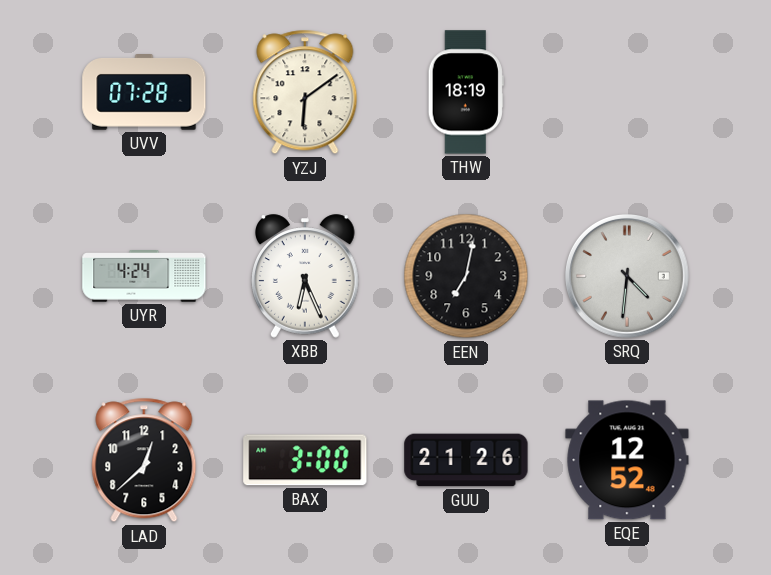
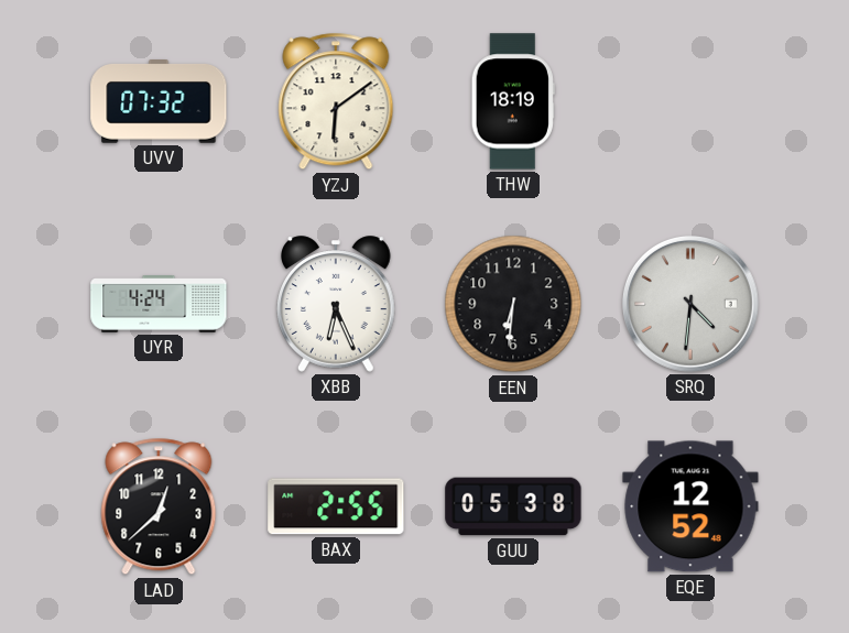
UVV: 07:28 -> 07:32
EEN: 7:02 -> 6:31
BAX: 3:00 -> 2:55
GUU: 21:26 -> 05:38
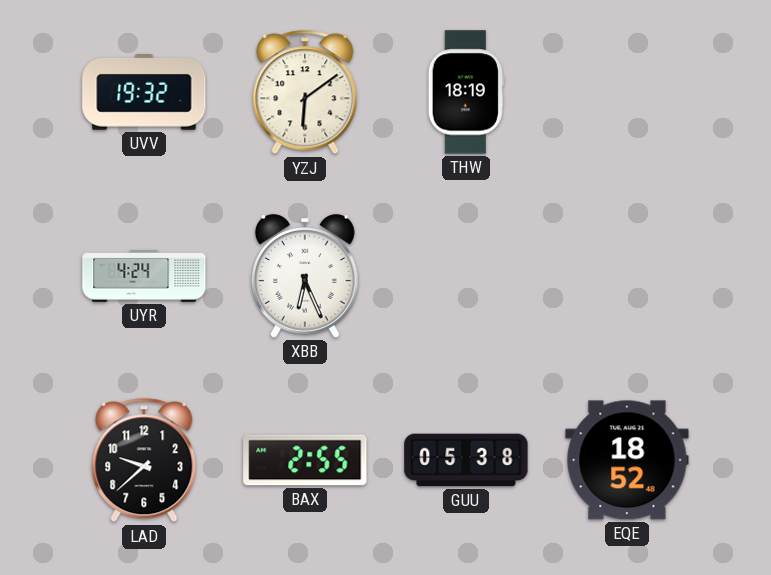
UVV: 07:32 -> 19:32
EEN: 6:31 -> none
SRQ: 4:31 -> none
LAD: 12:38 -> 9:38
EQE: 12:52 -> 18:52
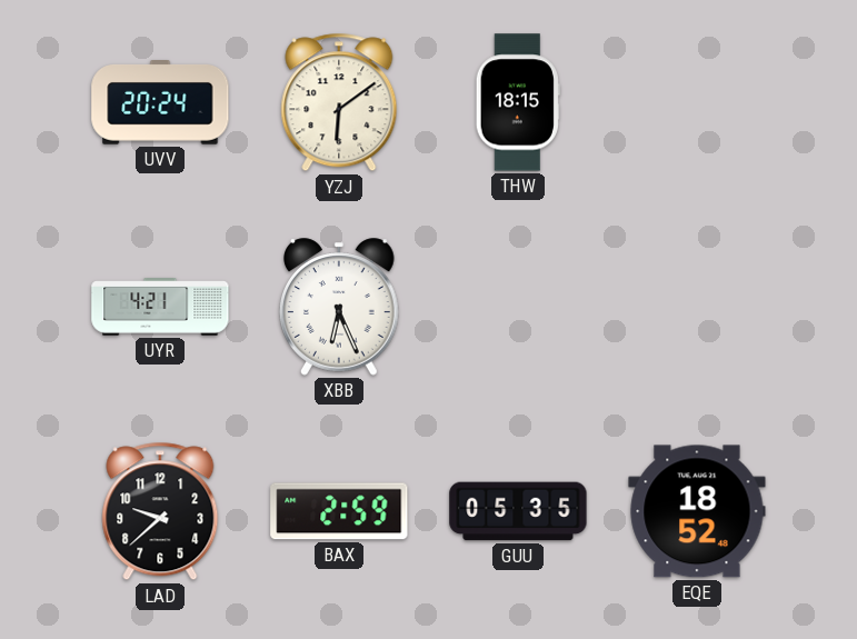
UVV: 19:32 -> 20:24
THW: 18:19 -> 18:15
UYR: 4:24 -> 4:21
BAX: 2:55 -> 2:59
GUU: 05:38 -> 05:35
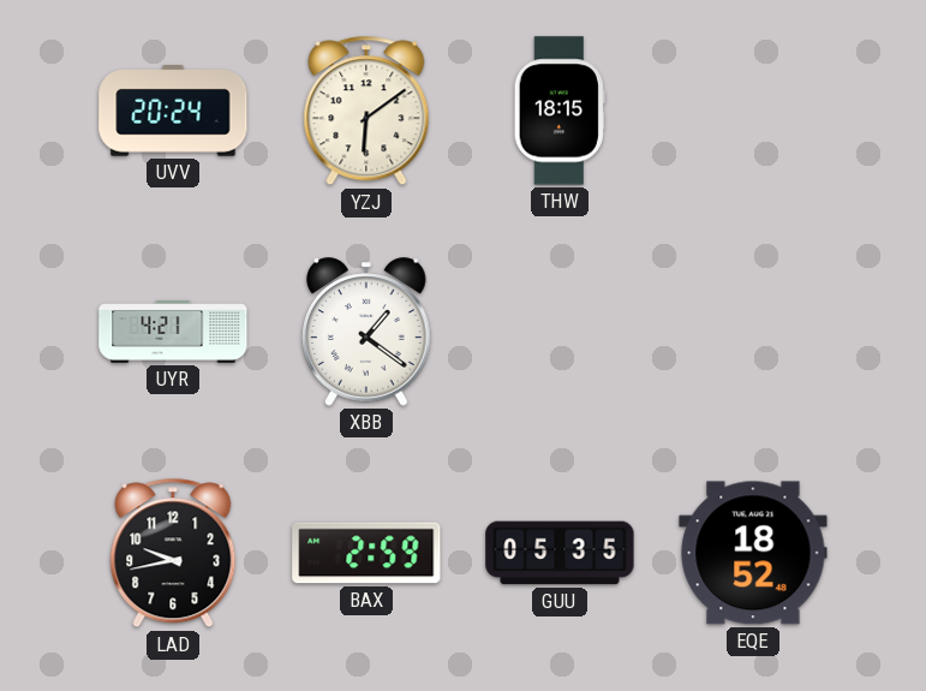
XBB: 6:26 -> 1:21
LAD: 9:38 -> 9:43
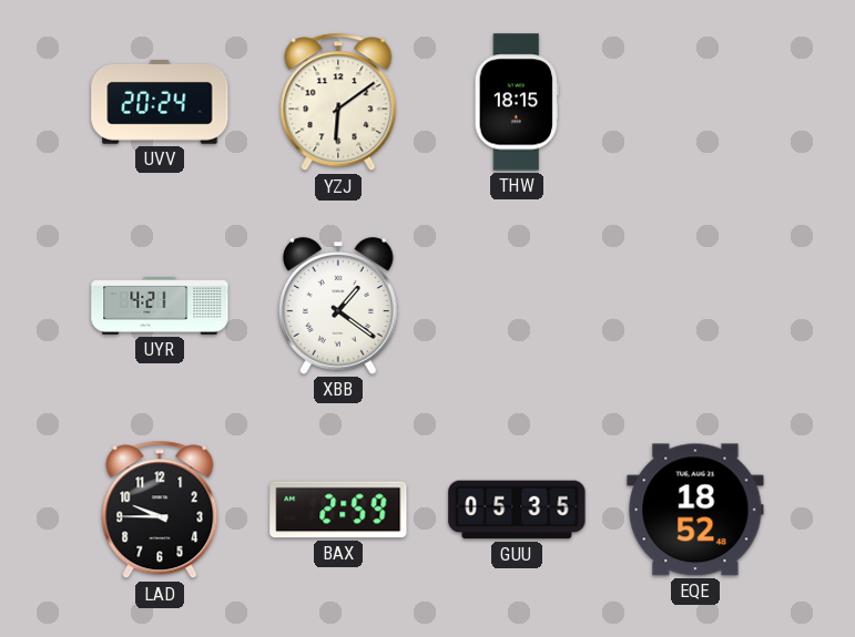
LAD: 9:43 -> 9:45
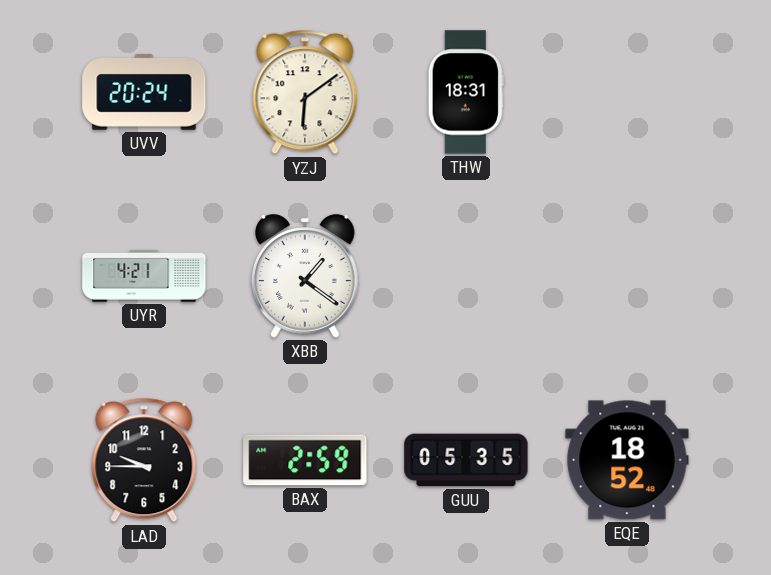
THW: 18:15 -> 18:31
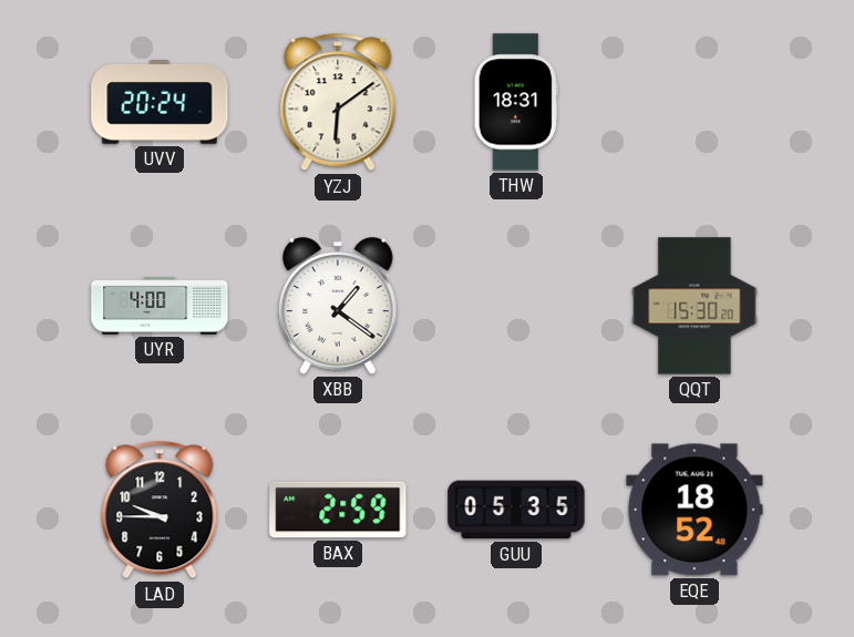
UYR: 4:21 -> 4:00
QQT: none -> 15:30
